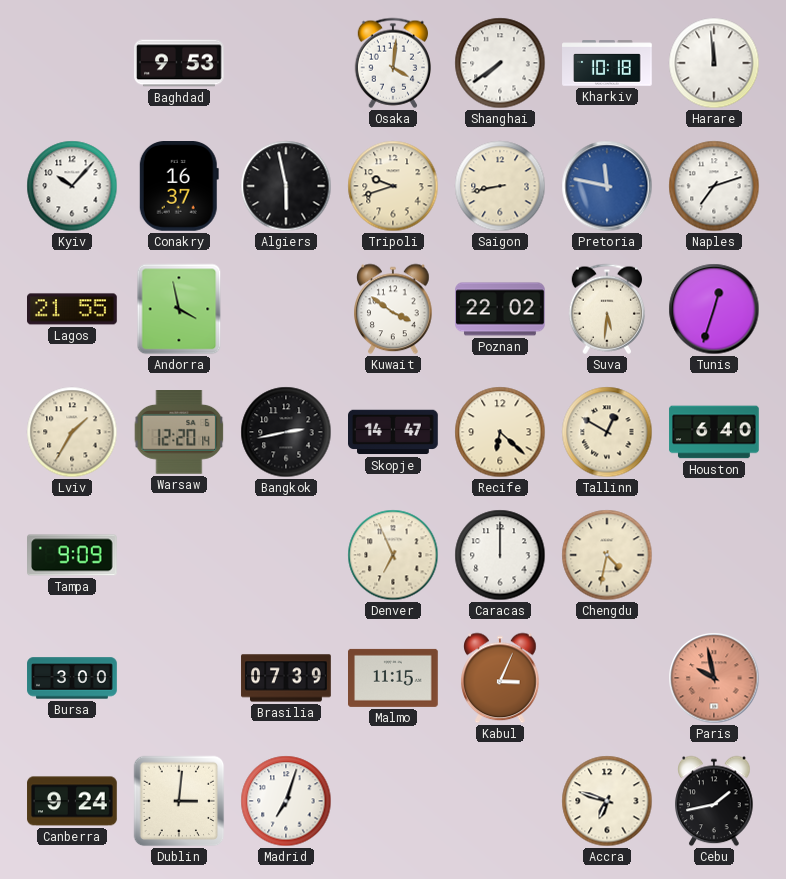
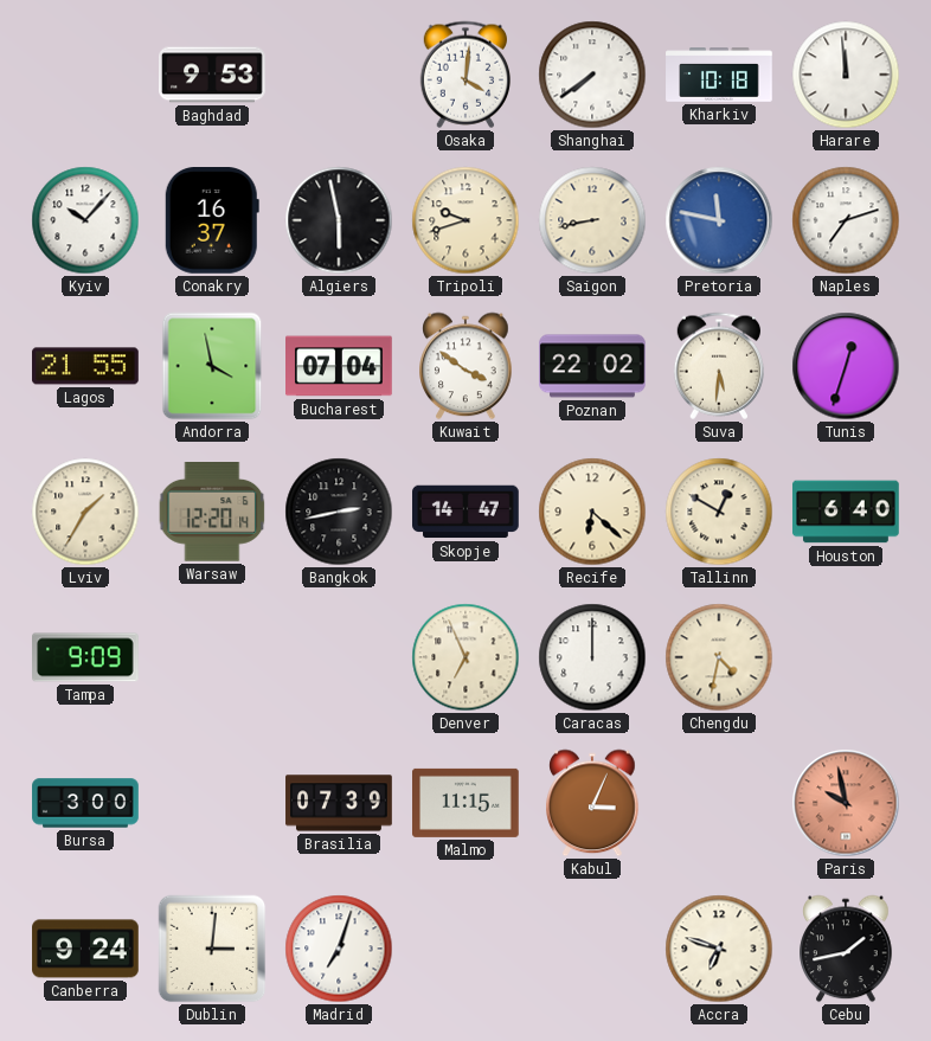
Bucharest: none -> 07:04
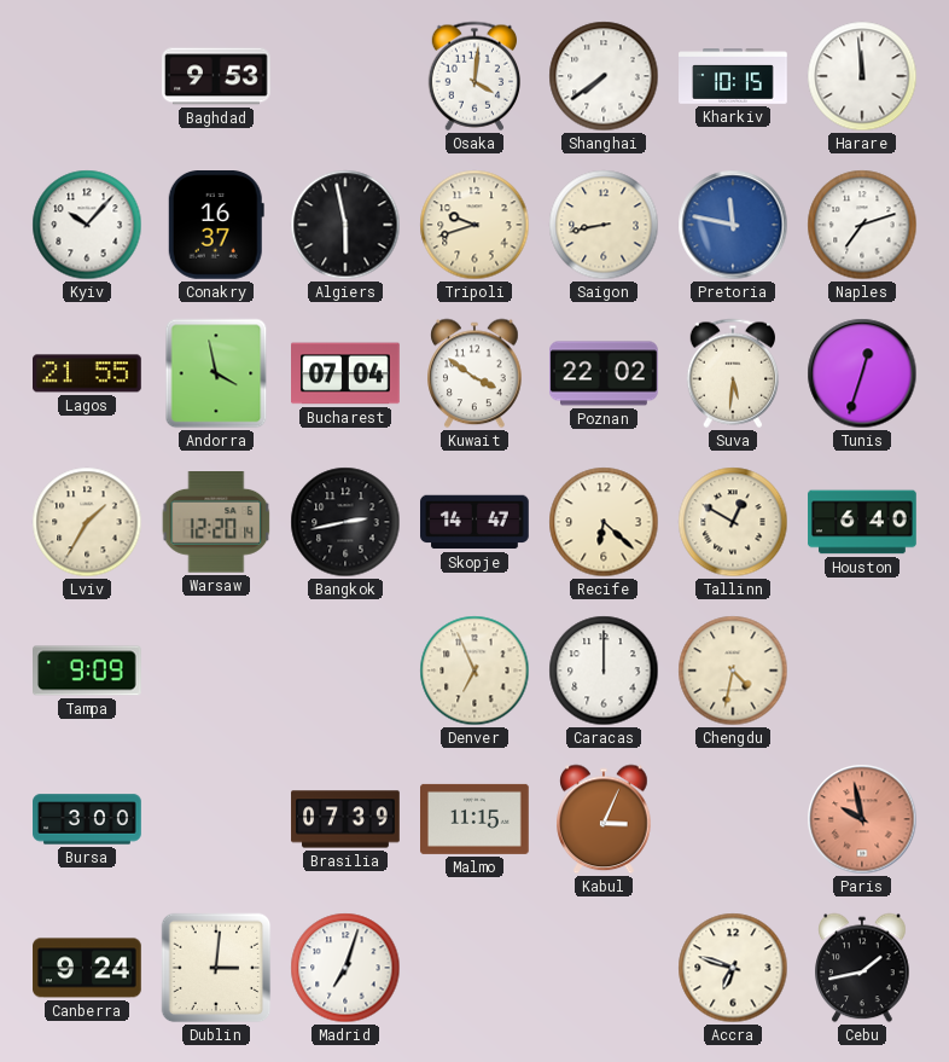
Kharkiv: 10:18 -> 10:15
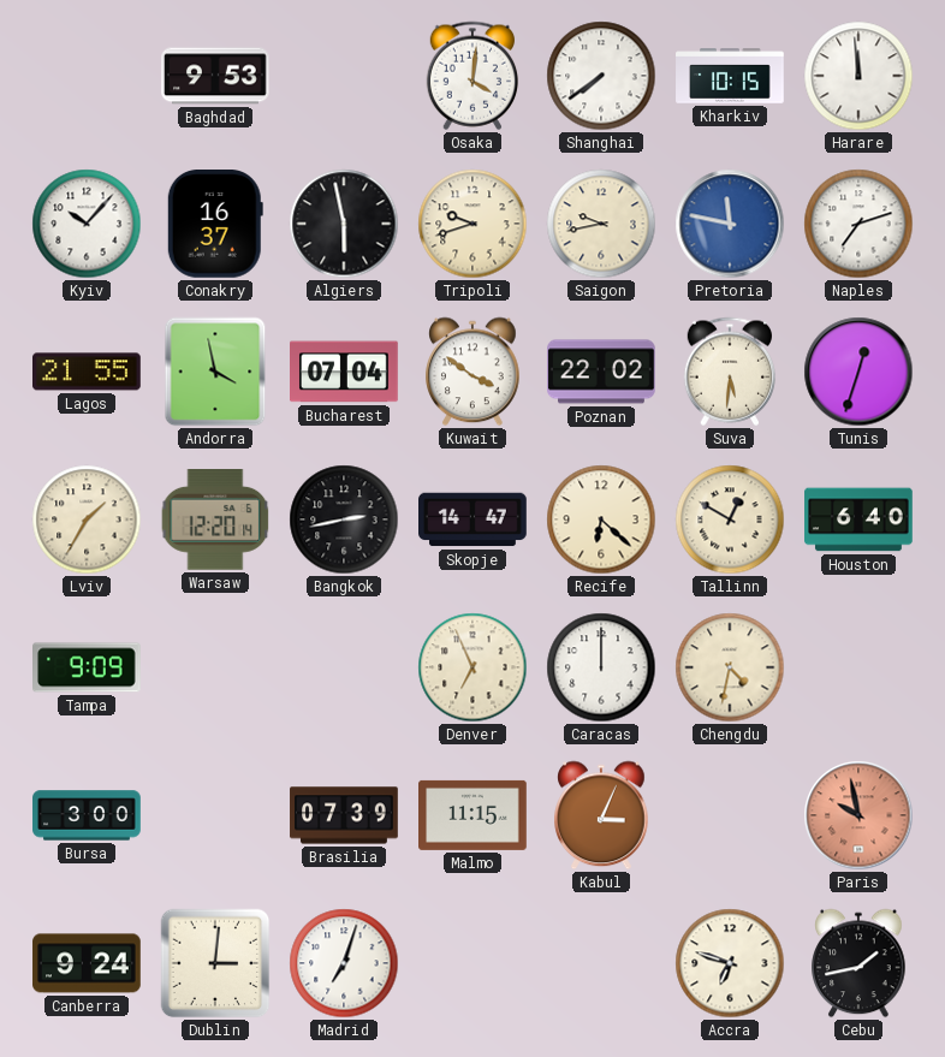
Saigon: 8:43 -> 9:43
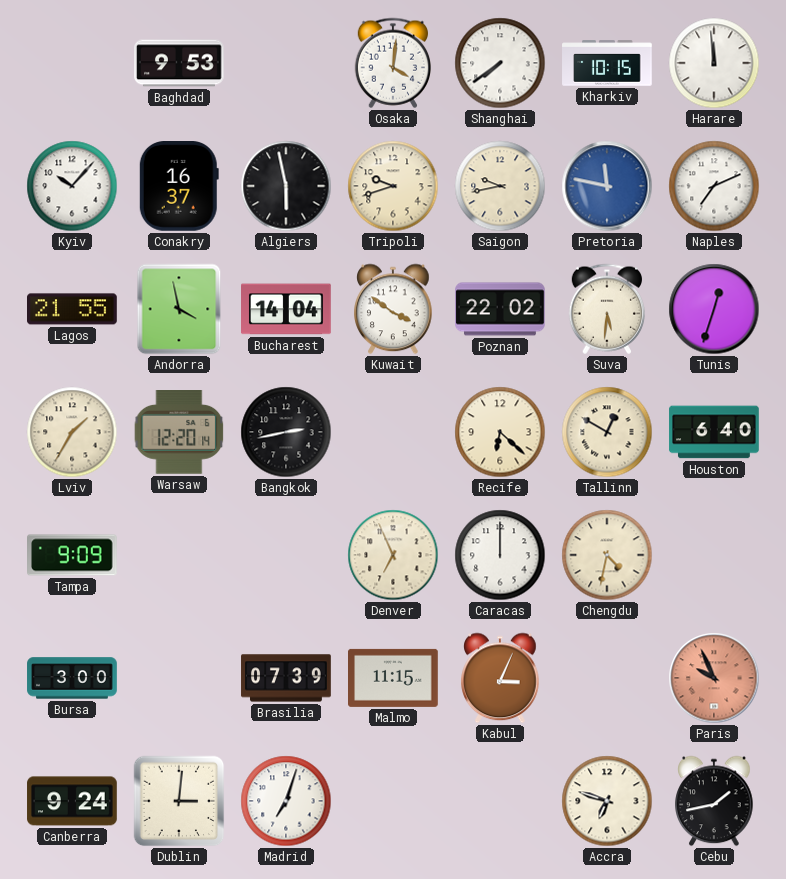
Naples: 7:12 -> 7:11
Bucharest: 07:04 -> 14:04
Skopje: 14:47 -> none
Paris: 9:58 -> 9:56
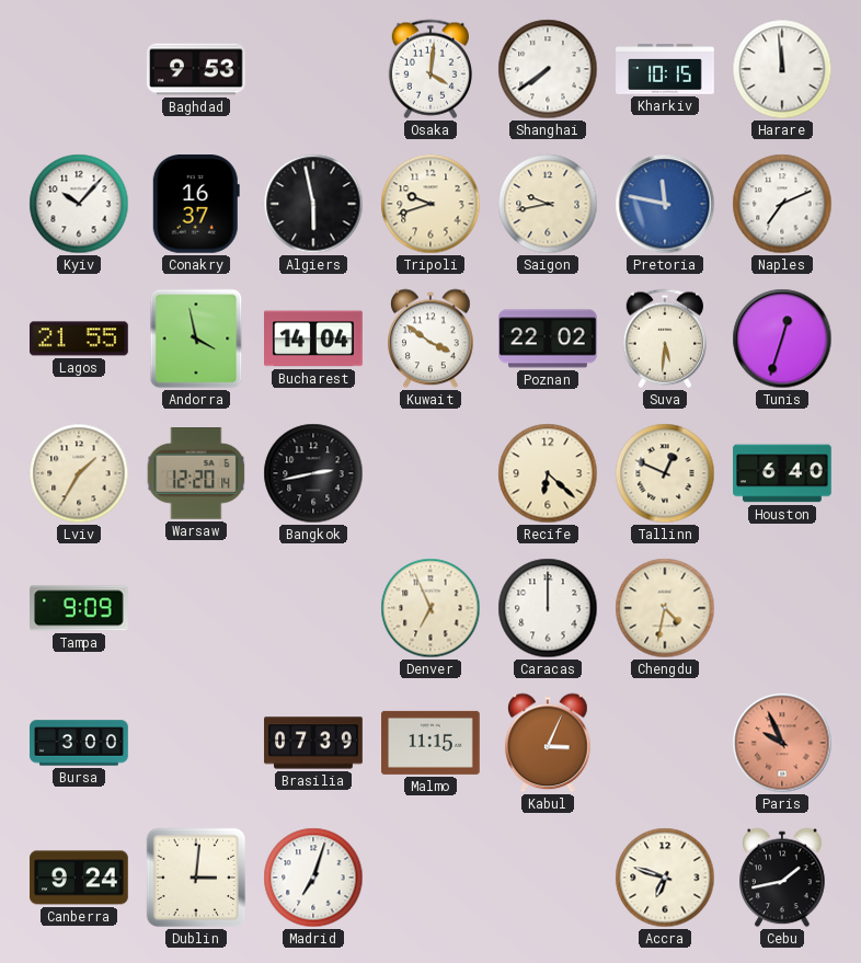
Tallinn: 12:50 -> 12:49
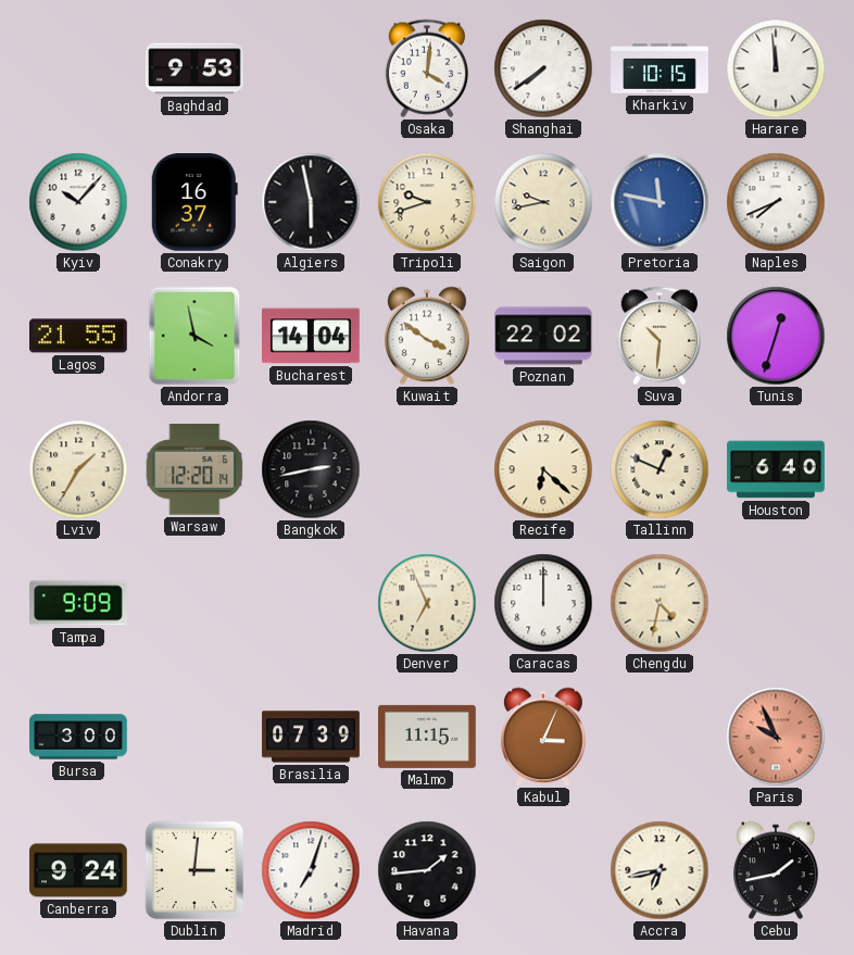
Naples: 7:11 -> 7:41
Suva: 5:31 -> 10:31
Havana: none -> 1:44
Accra: 6:48 -> 6:43
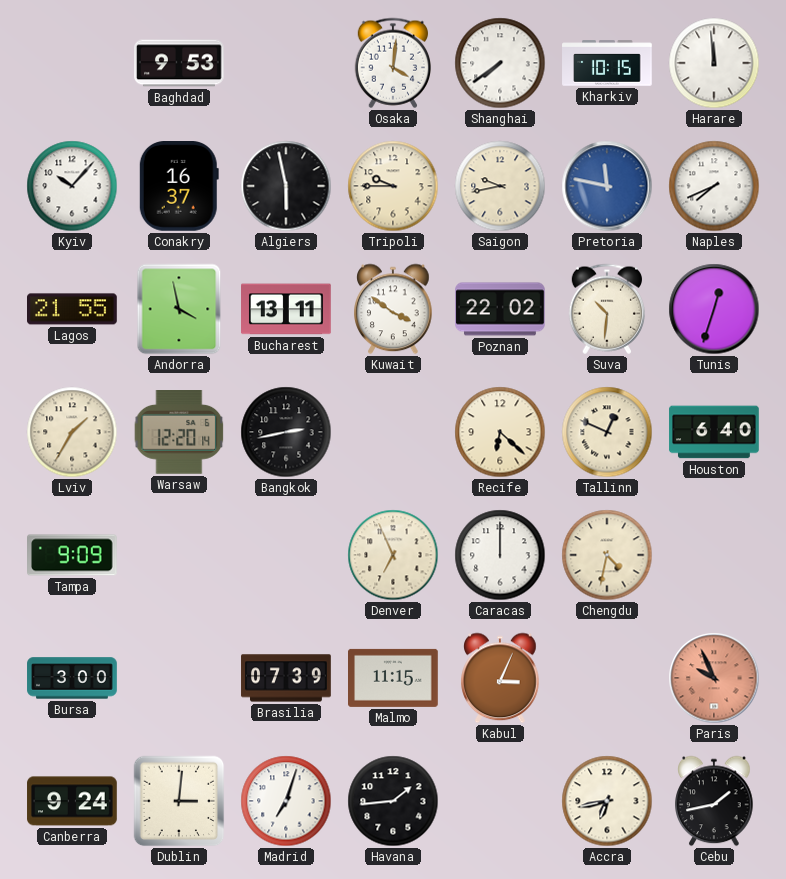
Tripoli: 9:42 -> 9:45
Bucharest: 14:04 -> 13:11
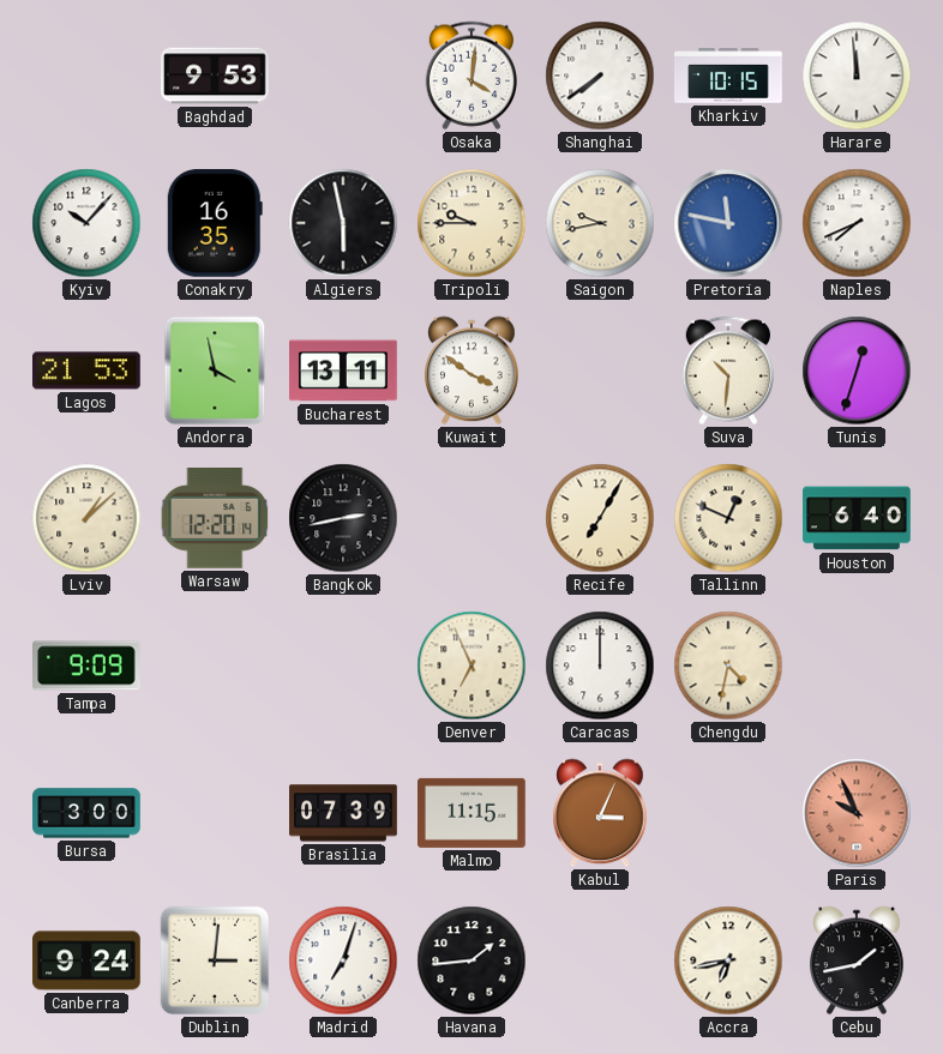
Conakry: 16:37 -> 16:35
Lagos: 21:55 -> 21:53
Poznan: 22:02 -> none
Lviv: 1:35 -> 1:08
Recife: 6:22 -> 7:05
